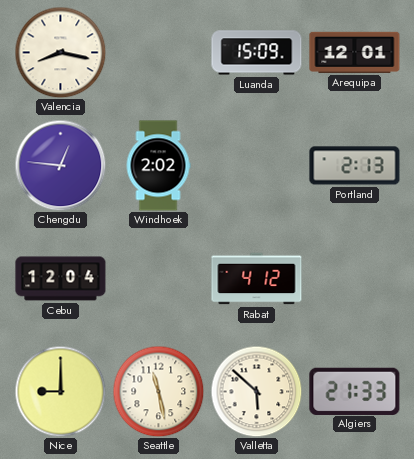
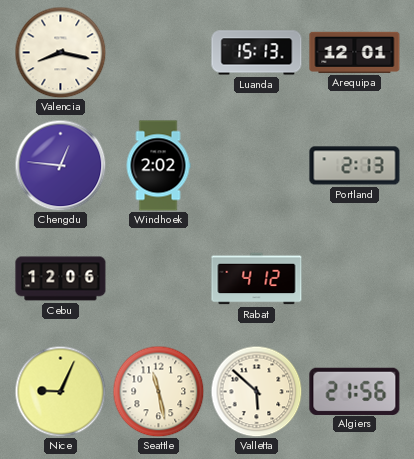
Luanda: 15:09 -> 15:13
Cebu: 12:04 -> 12:06
Nice: 9:00 -> 9:04
Algiers: 21:33 -> 21:56
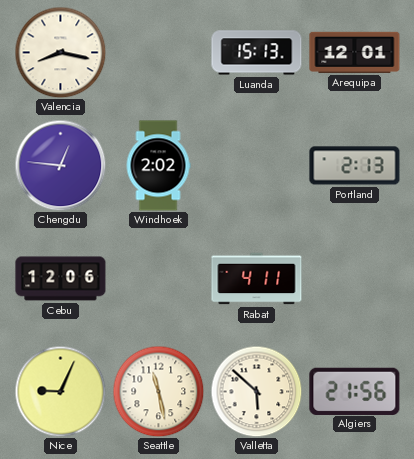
Rabat: 4:12 -> 4:11
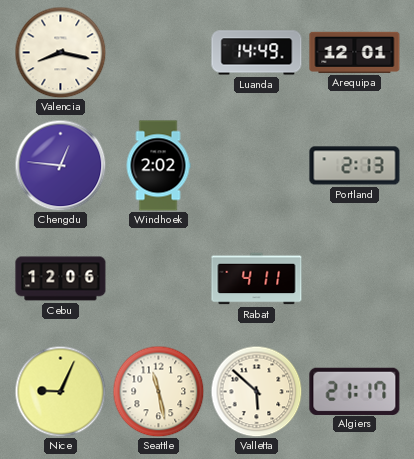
Luanda: 15:13 -> 14:49
Algiers: 21:56 -> 21:17
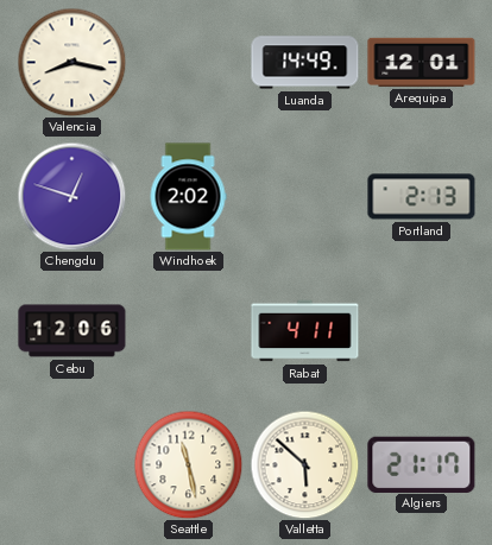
Chengdu: 12:46 -> 12:48
Nice: 9:04 -> none
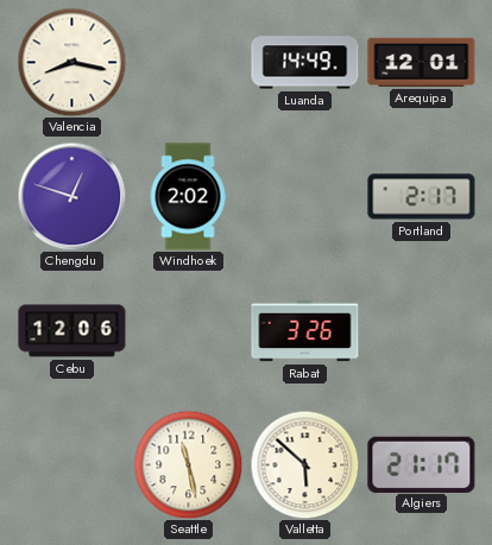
Portland: 2:13 -> 2:17
Rabat: 4:11 -> 3:26
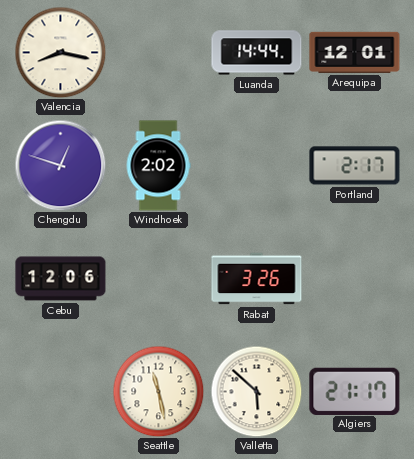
Luanda: 14:49 -> 14:44
